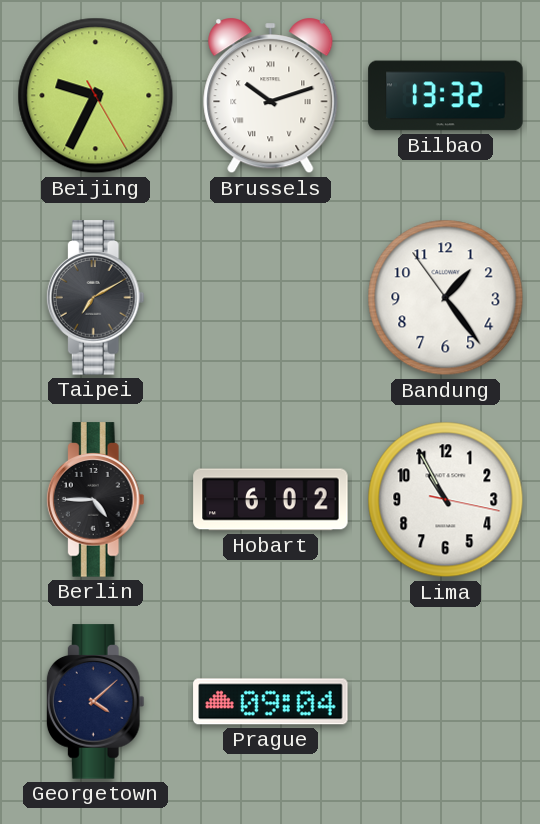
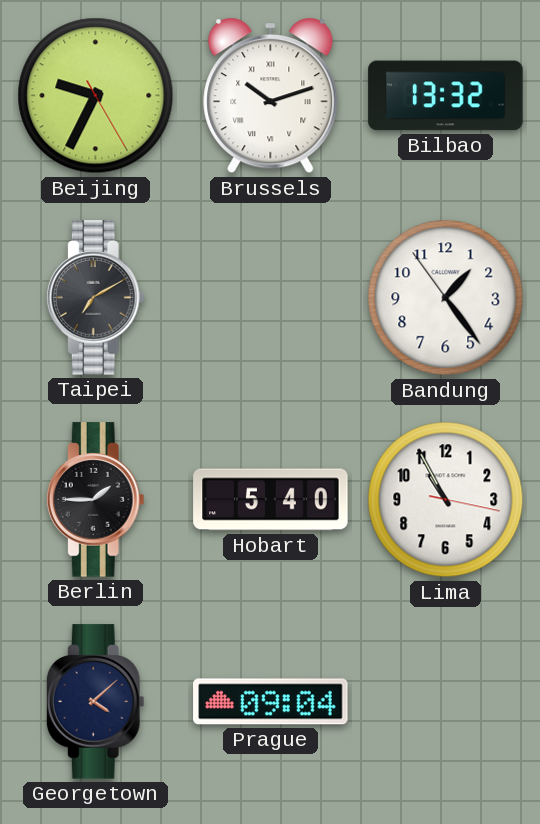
Berlin: 4:45 -> 1:45
Hobart: 6:02 -> 5:40
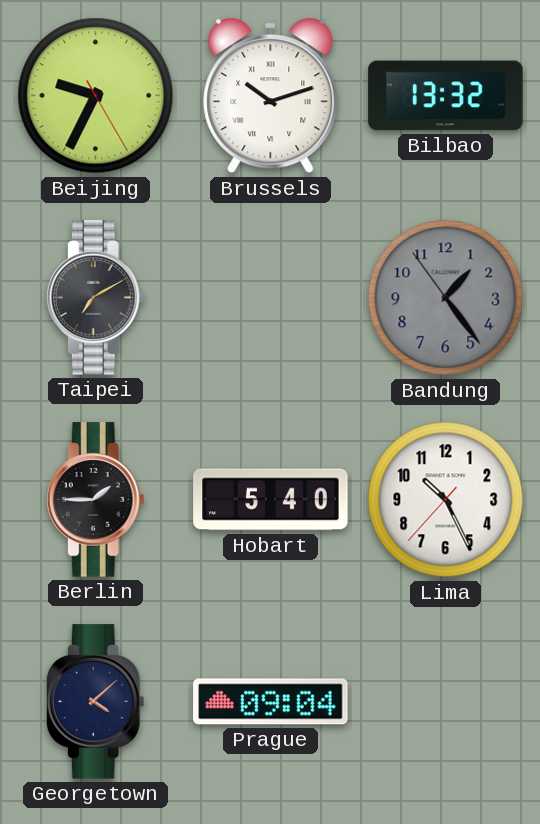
Bandung dial: white -> grey
Lima: 10:55 -> 10:25
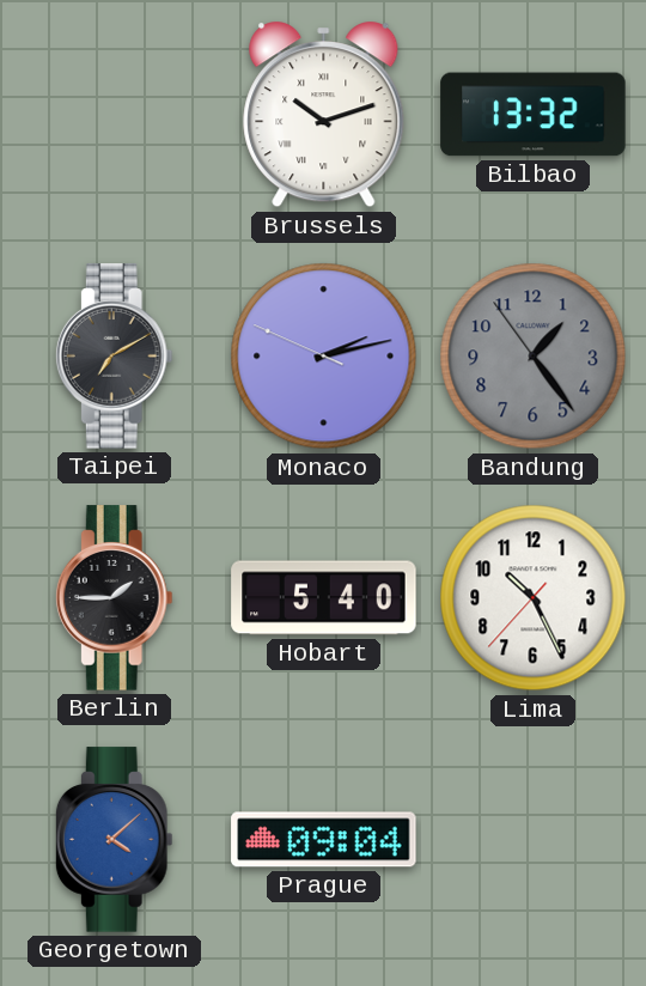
Beijing: 9:34 -> none
Monaco: none -> 2:12
Georgetown dial: navy -> blue
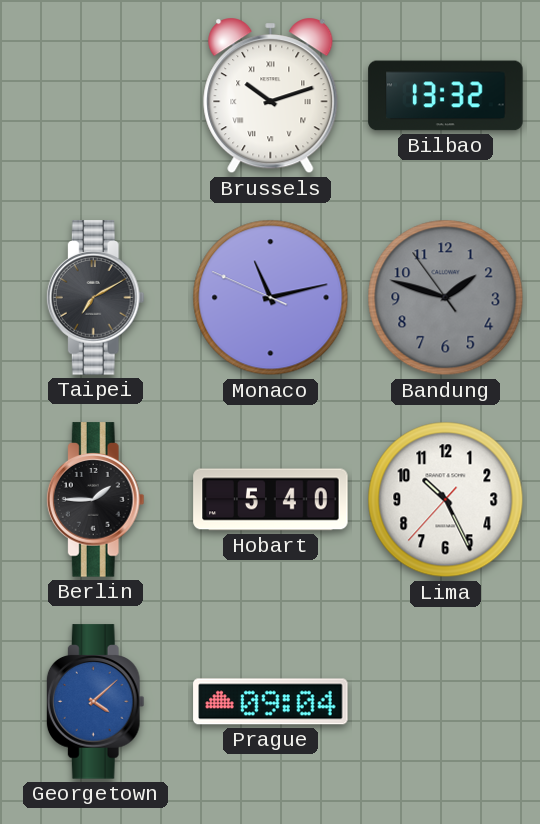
Monaco: 2:12 -> 11:12
Bandung: 1:23 -> 1:47
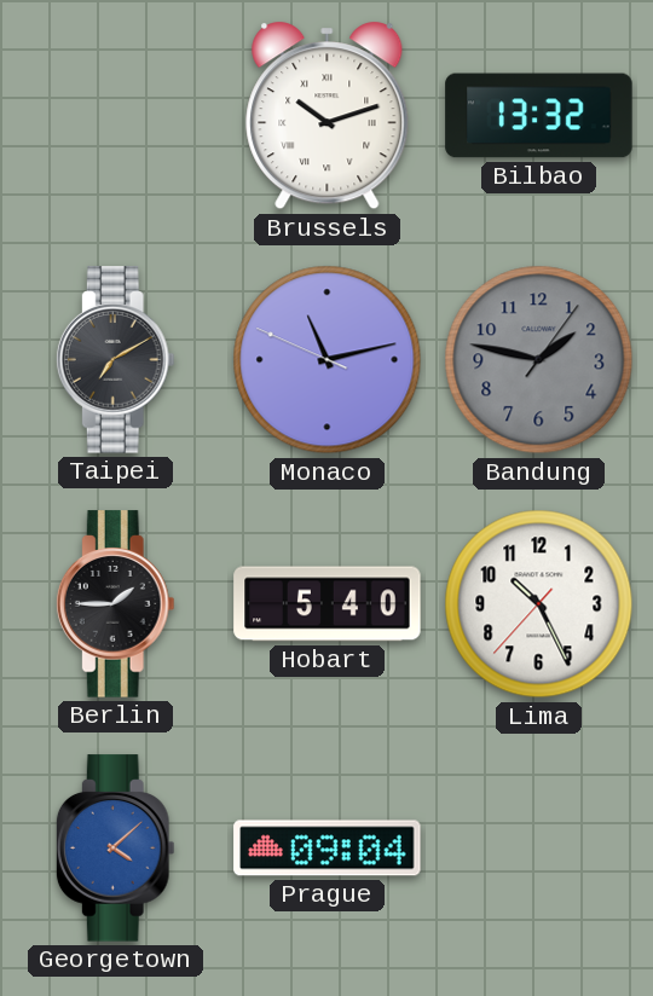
Bandung: 1:47:54 -> 1:47:06
